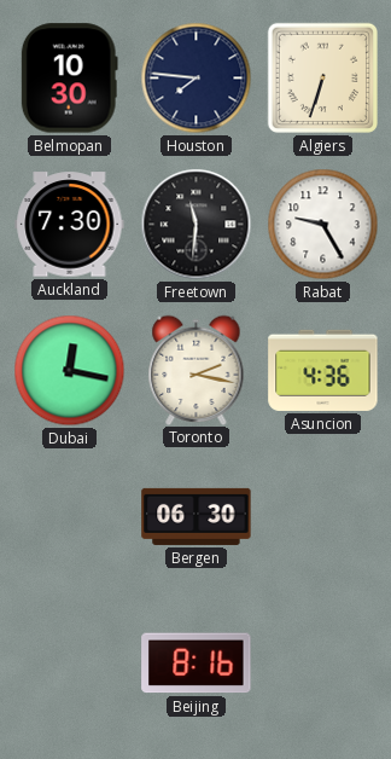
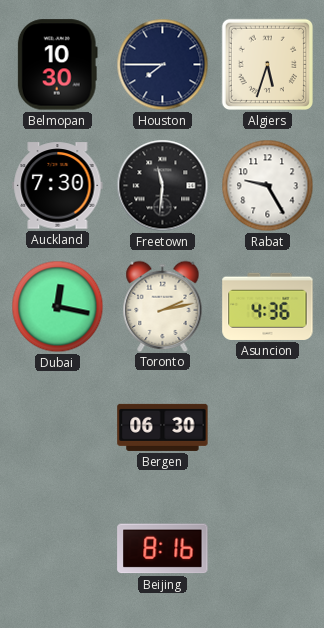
Houston: 7:46 -> 7:45
Algiers: 6:33 -> 5:33
Toronto: 2:17 -> 2:13
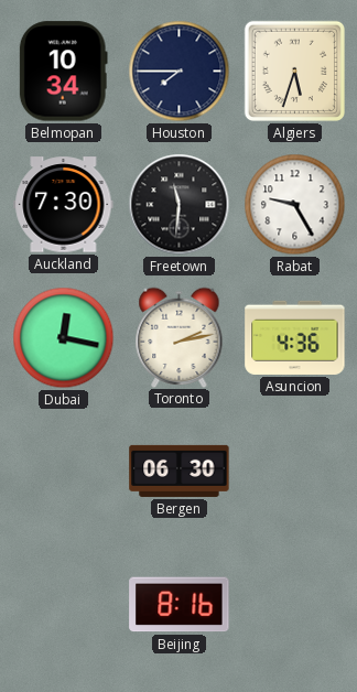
Belmopan: 10:30 -> 10:34
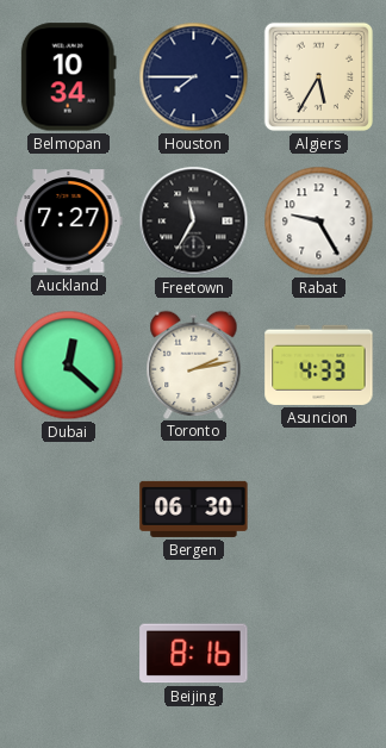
Algiers: 5:33 -> 5:35
Auckland: 7:30 -> 7:27
Freetown: 11:31 -> 11:35
Dubai: 12:17 -> 12:22
Asuncion: 4:36 -> 4:33
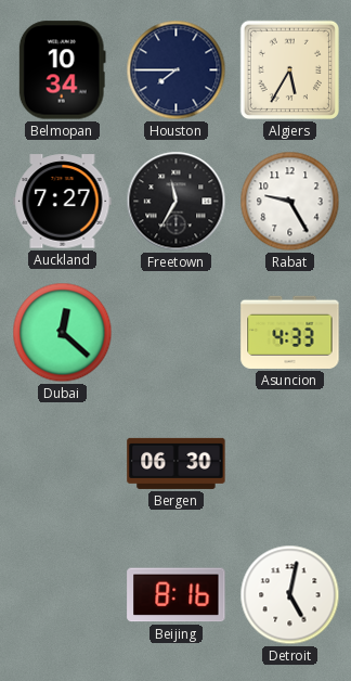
Toronto: 2:13 -> none
Detroit: none -> 5:02
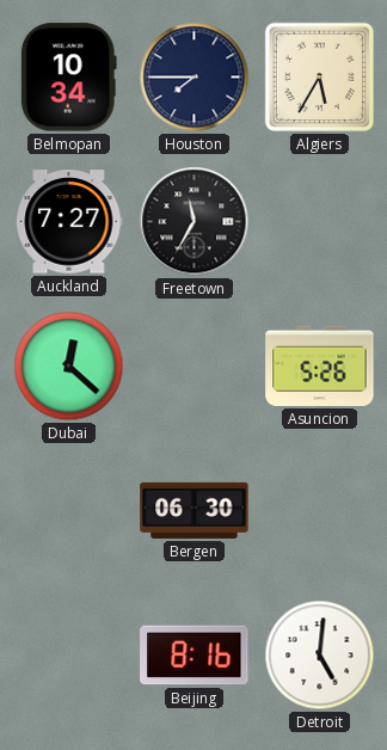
Rabat: 9:25 -> none
Asuncion: 4:33 -> 5:26
Detroit: 5:02 -> 5:01
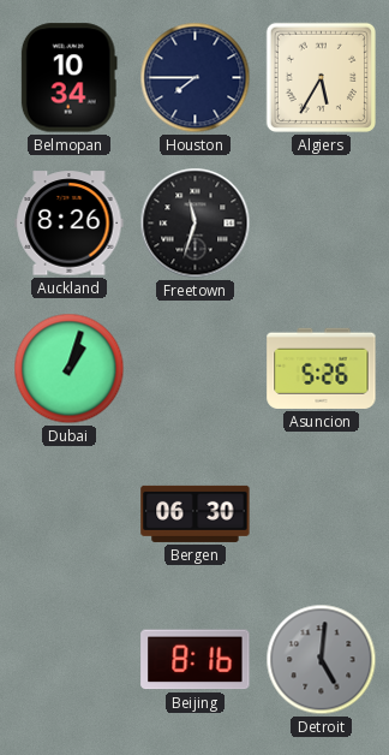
Auckland: 7:27 -> 8:26
Freetown: 11:35 -> 11:33
Dubai: 12:22 -> 1:03
Detroit dial: white -> grey
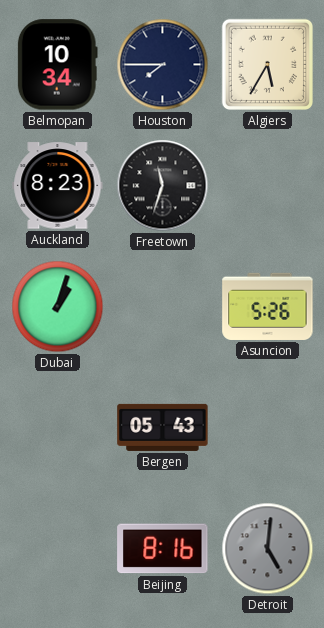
Auckland: 8:26 -> 8:23
Bergen: 06:30 -> 05:43
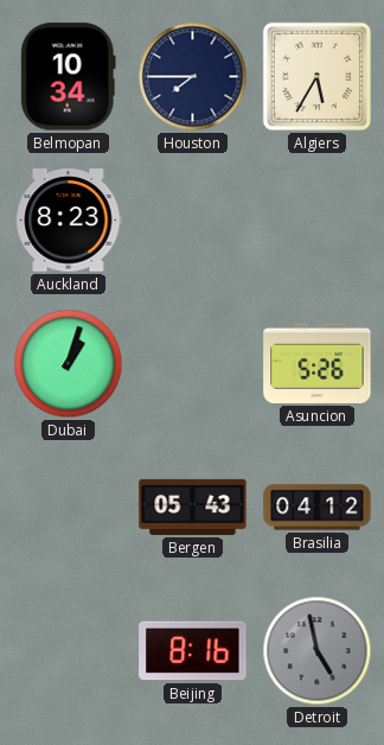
Freetown: 11:33 -> none
Brasilia: none -> 04:12
Detroit: 5:01 -> 4:58
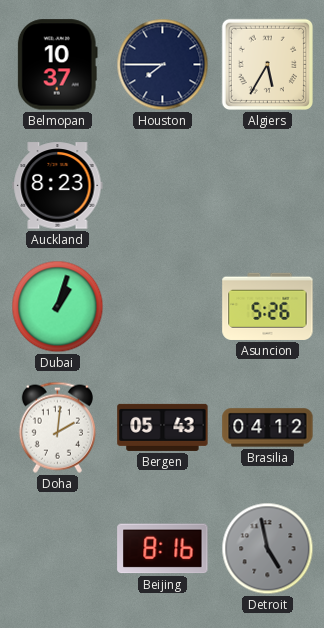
Belmopan: 10:34 -> 10:37
Doha: none -> 2:01
